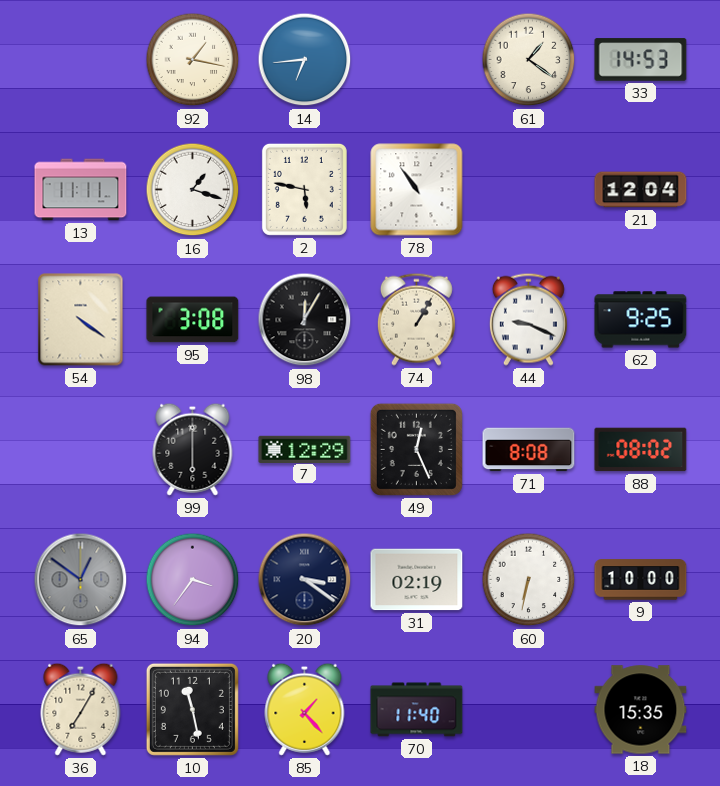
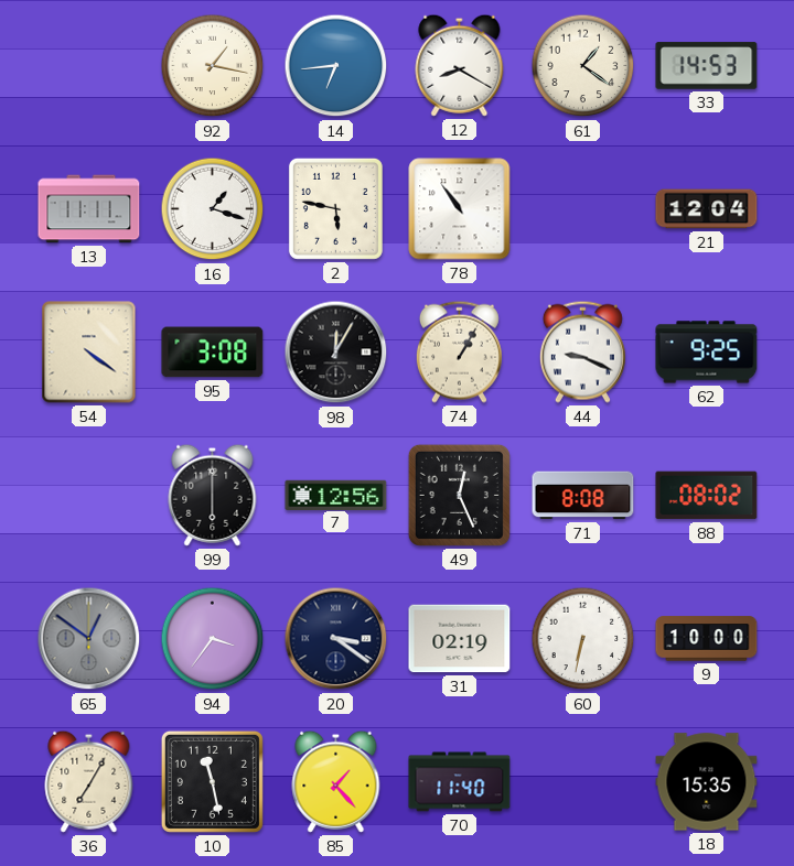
12: none -> 8:20
7: 12:29 -> 12:56
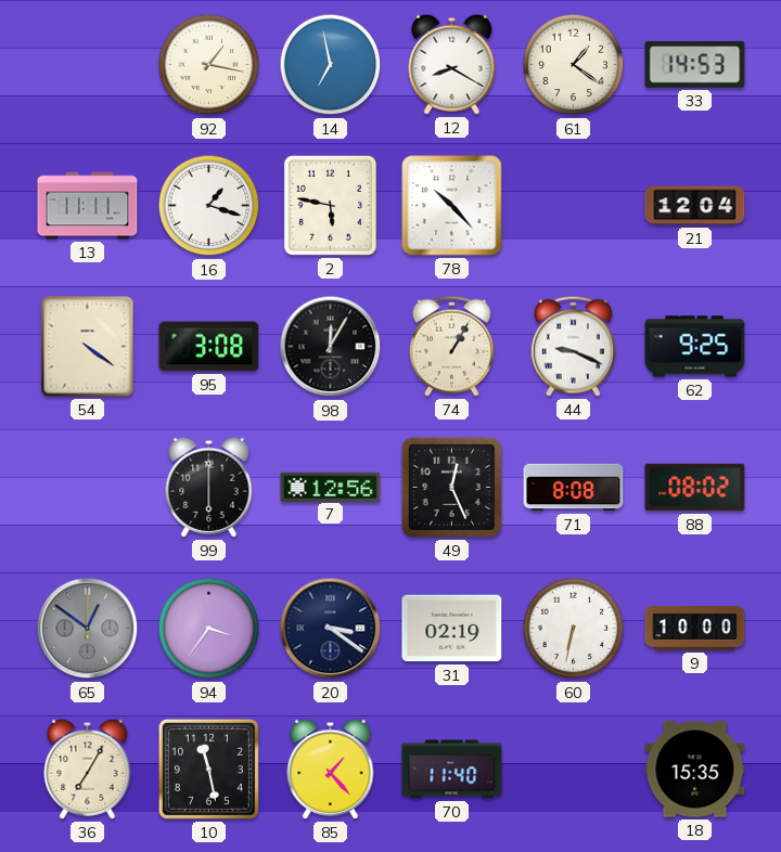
14: 6:44 -> 6:58
78: 10:54 -> 10:23
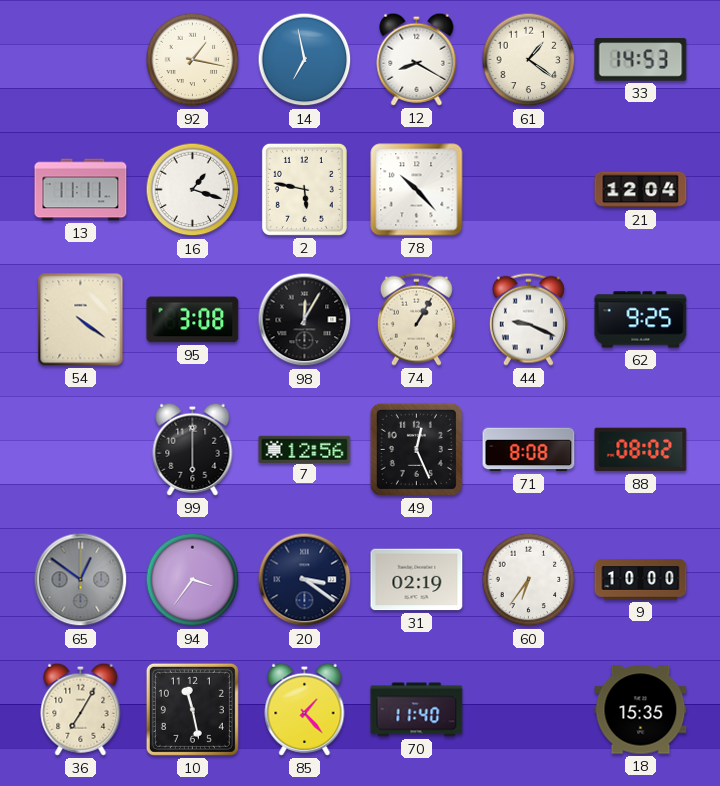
60: 6:32 -> 6:36
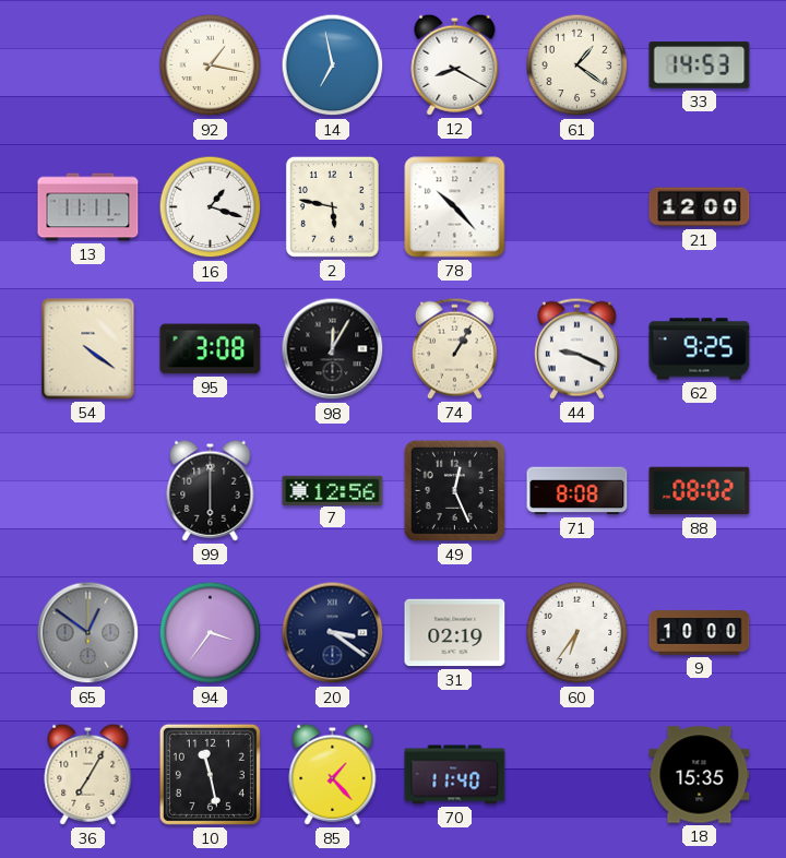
21: 12:04 -> 12:00
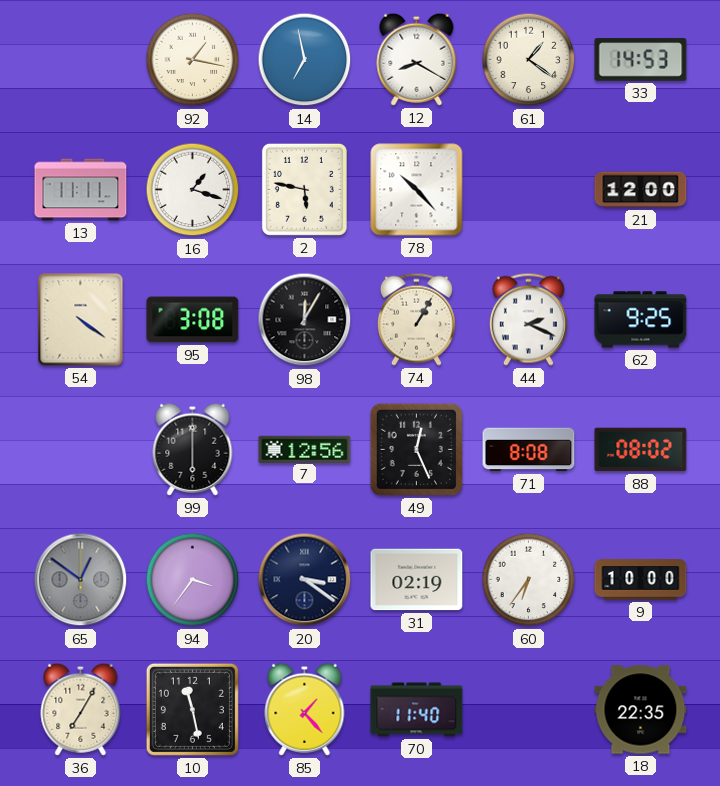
44: 9:19 -> 2:19
18: 15:35 -> 22:35
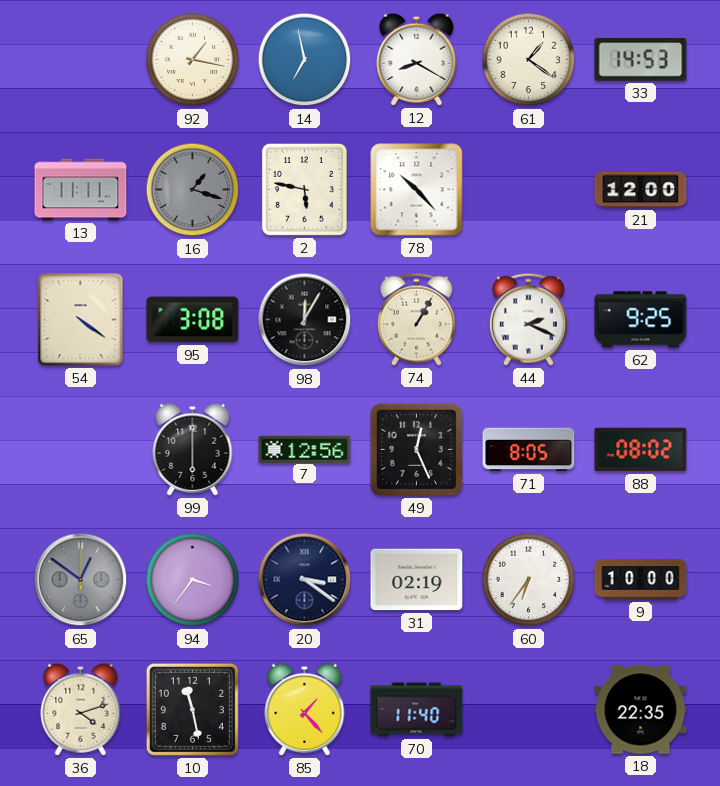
16 dial: white -> grey
71: 8:08 -> 8:05
36: 7:05 -> 4:12
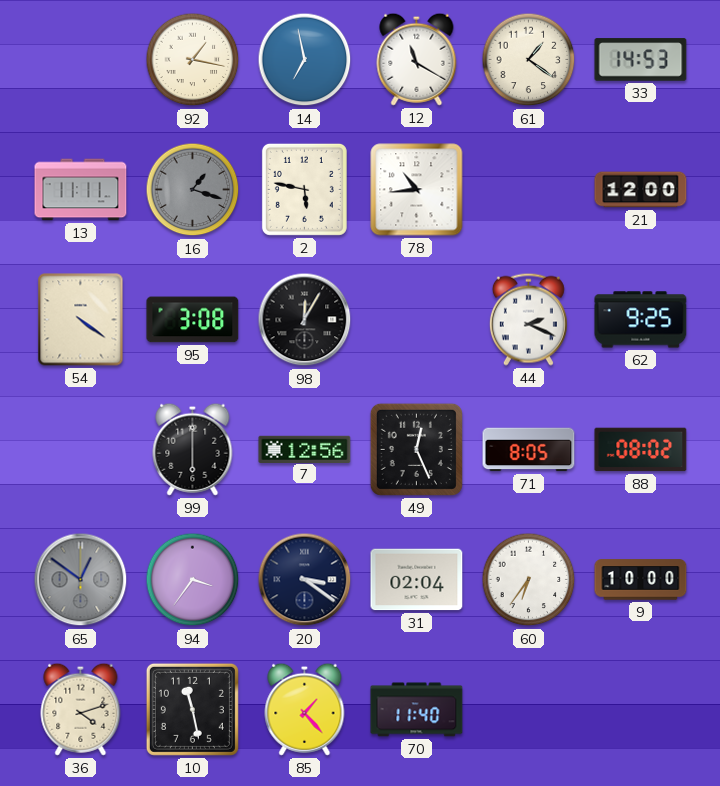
12: 8:20 -> 11:20
78: 10:23 -> 10:44
74: 1:05 -> none
31: 02:19 -> 02:04
18: 22:35 -> none
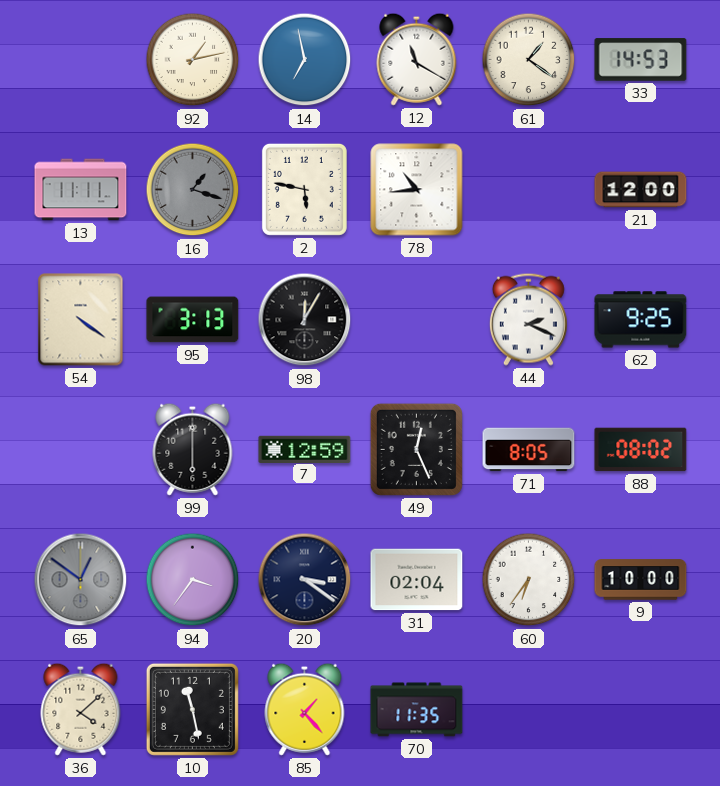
92: 1:17 -> 1:13
95: 3:08 -> 3:13
7: 12:56 -> 12:59
36: 4:12 -> 4:08
70: 11:40 -> 11:35
